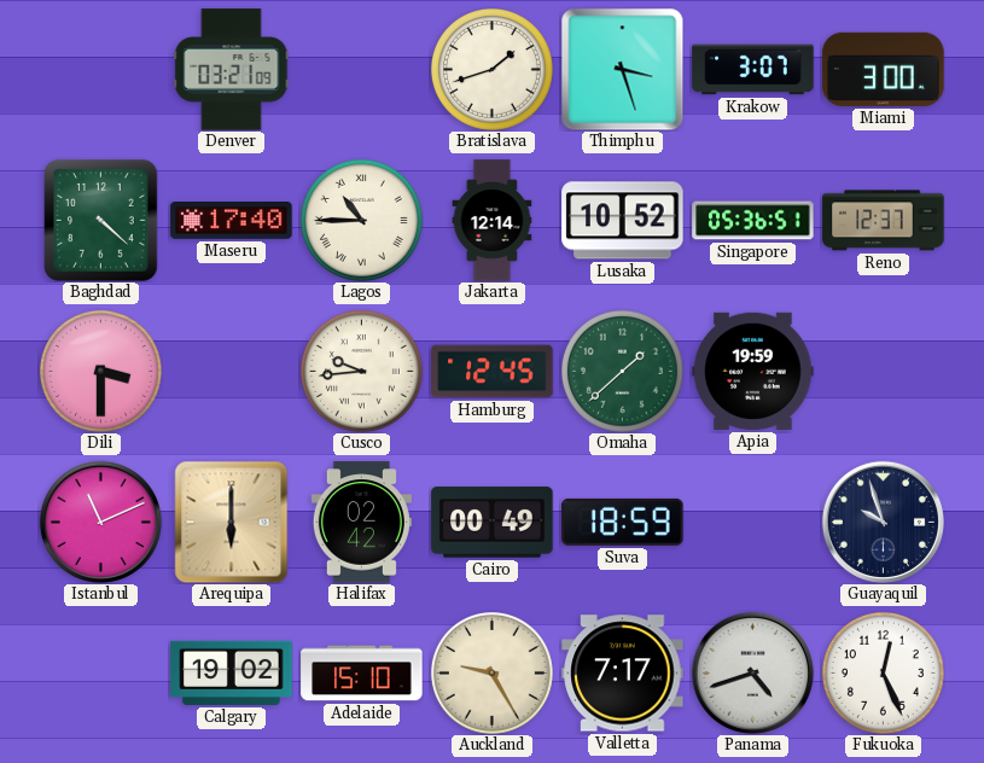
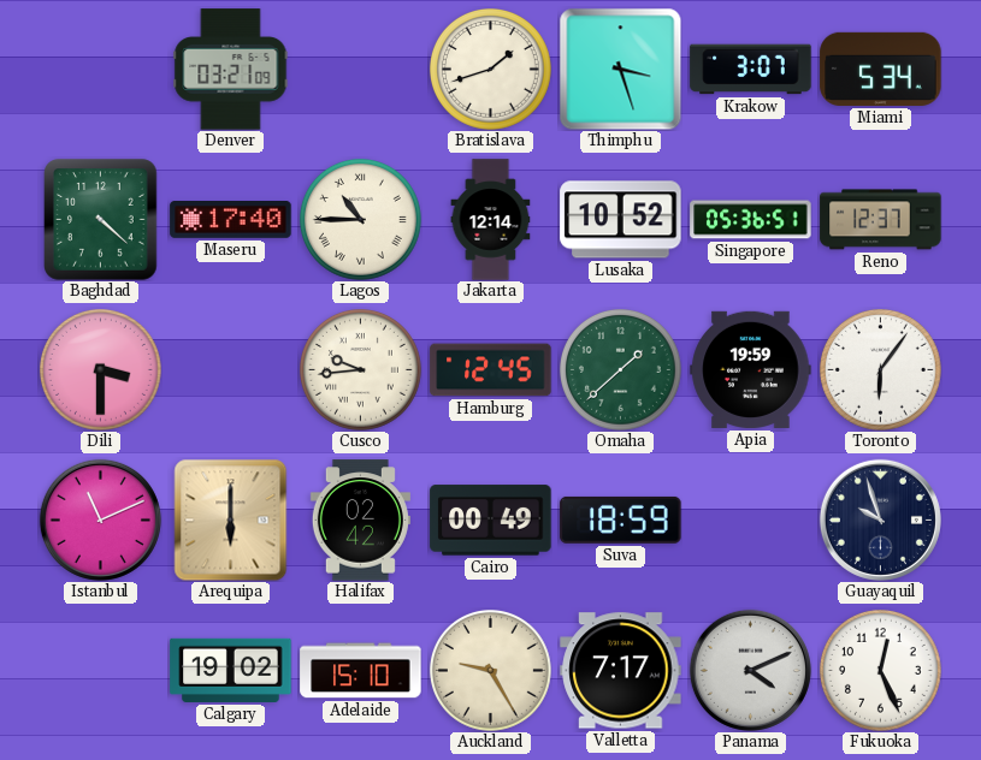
Miami: 3:00 -> 5:34
Toronto: none -> 6:06
Panama: 4:42 -> 4:11
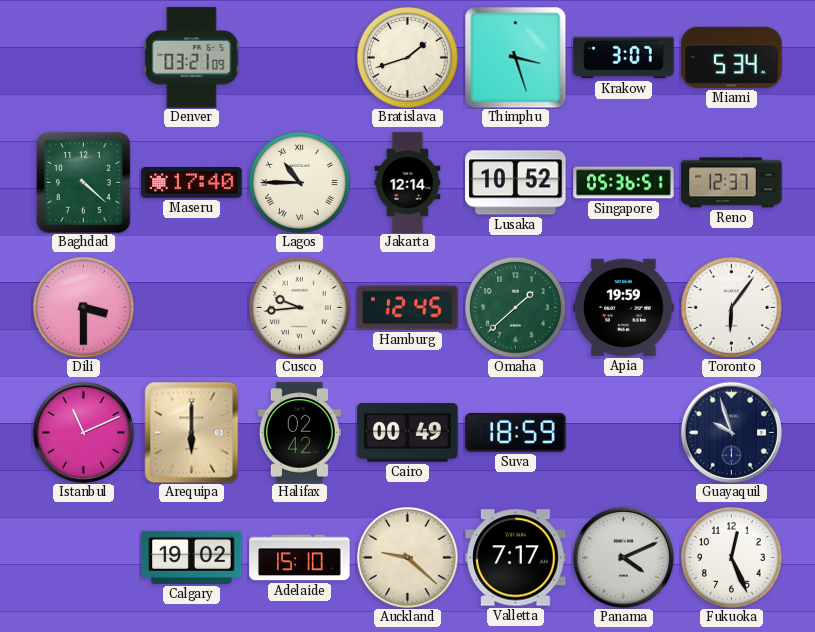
Auckland: 9:25 -> 9:22
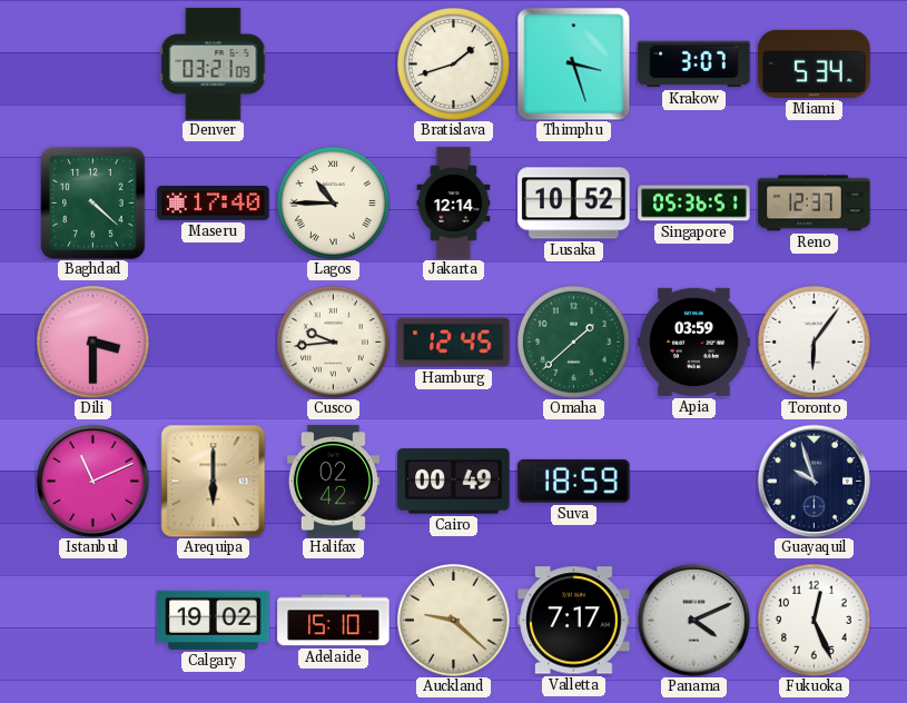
Apia: 19:59 -> 03:59
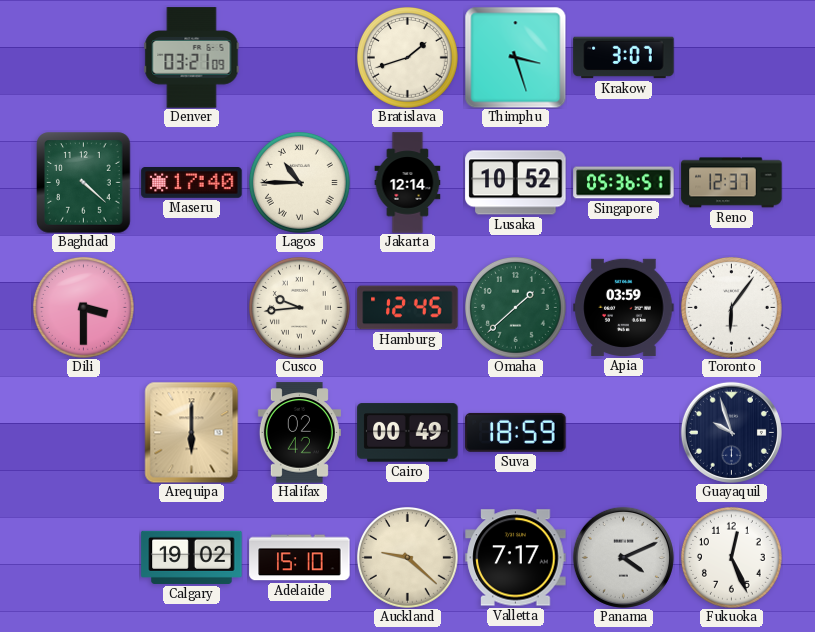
Miami: 5:34 -> none
Istanbul: 11:11 -> none
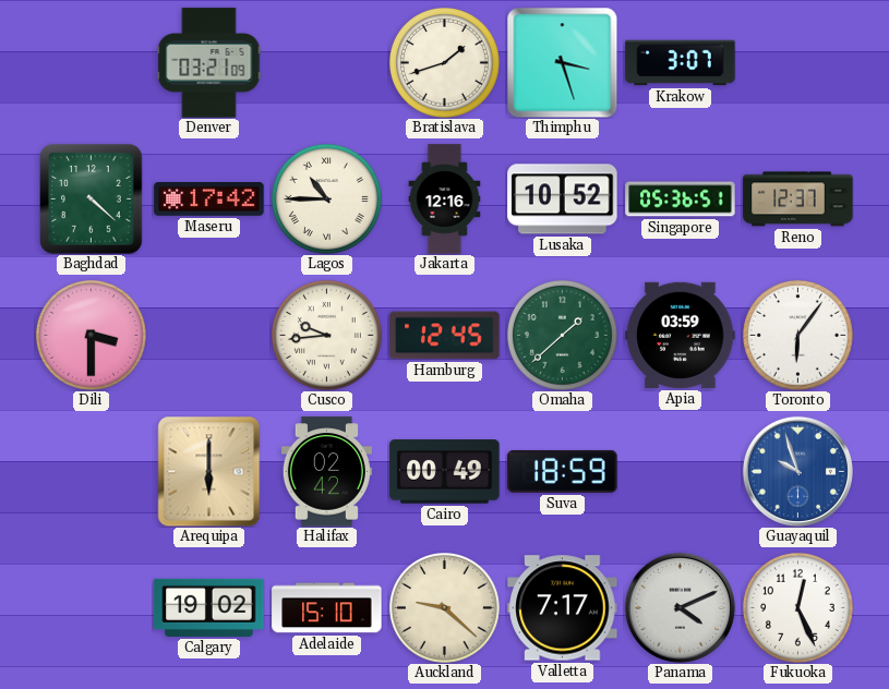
Maseru: 17:40 -> 17:42
Jakarta: 12:14 -> 12:16
Guayaquil dial: navy -> blue
